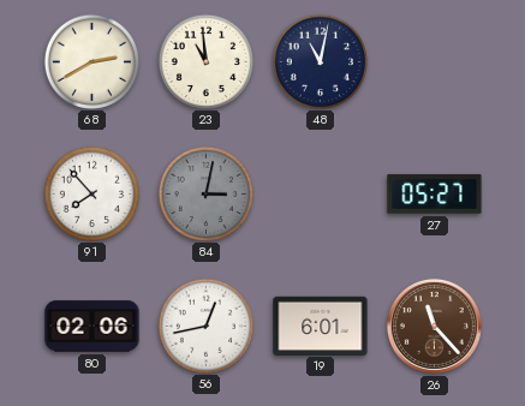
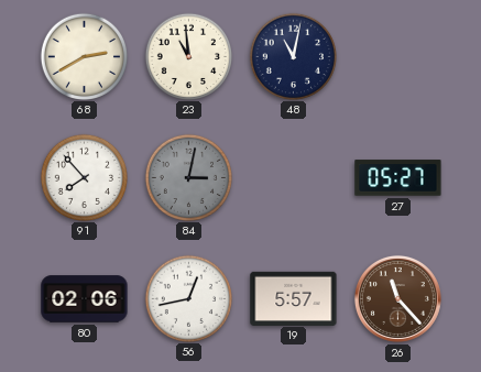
19: 6:01 -> 5:57
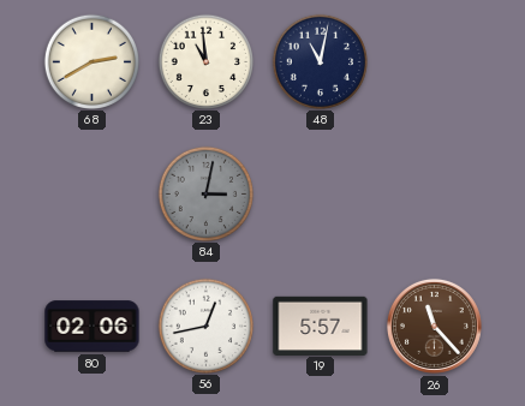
91: 7:53 -> none
27: 05:27 -> none
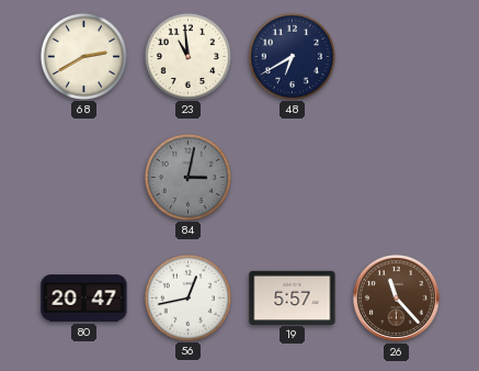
48: 11:02 -> 6:40
80: 02:06 -> 20:47
